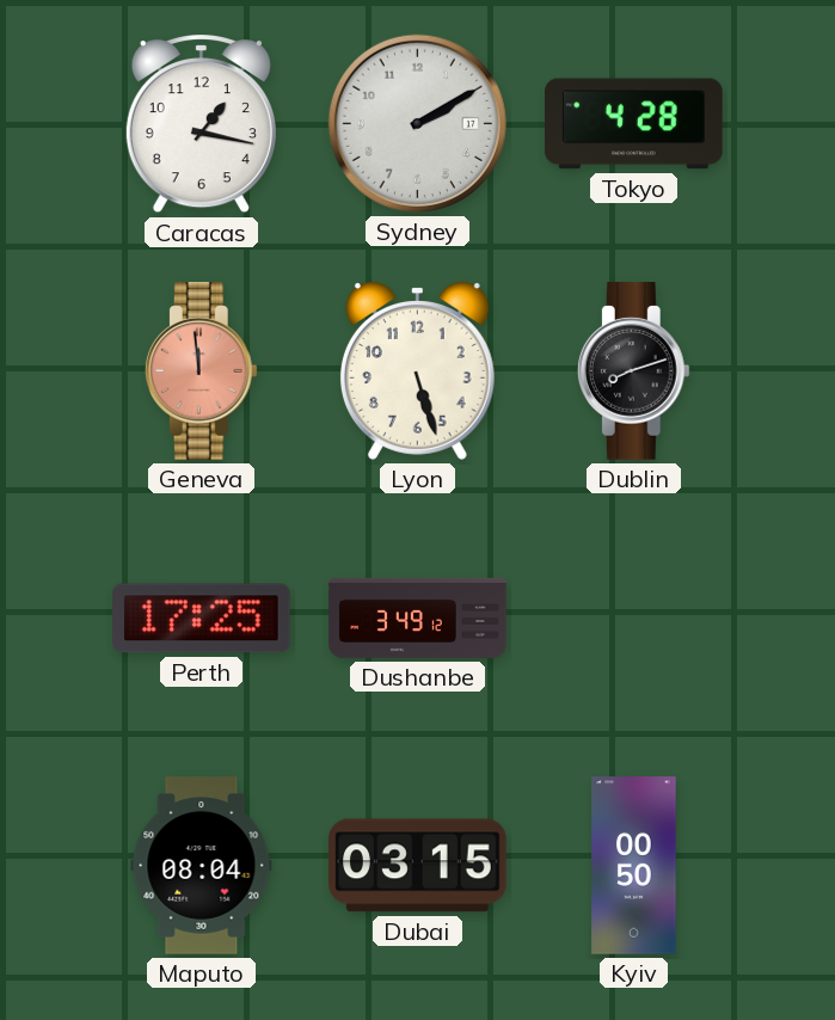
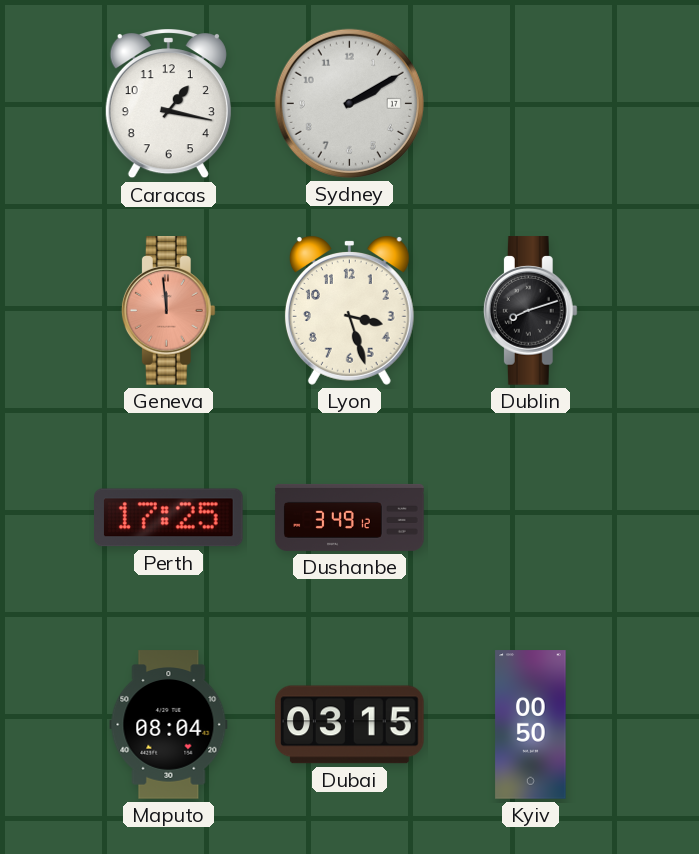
Tokyo: 4:28 -> none
Lyon: 5:27 -> 3:27
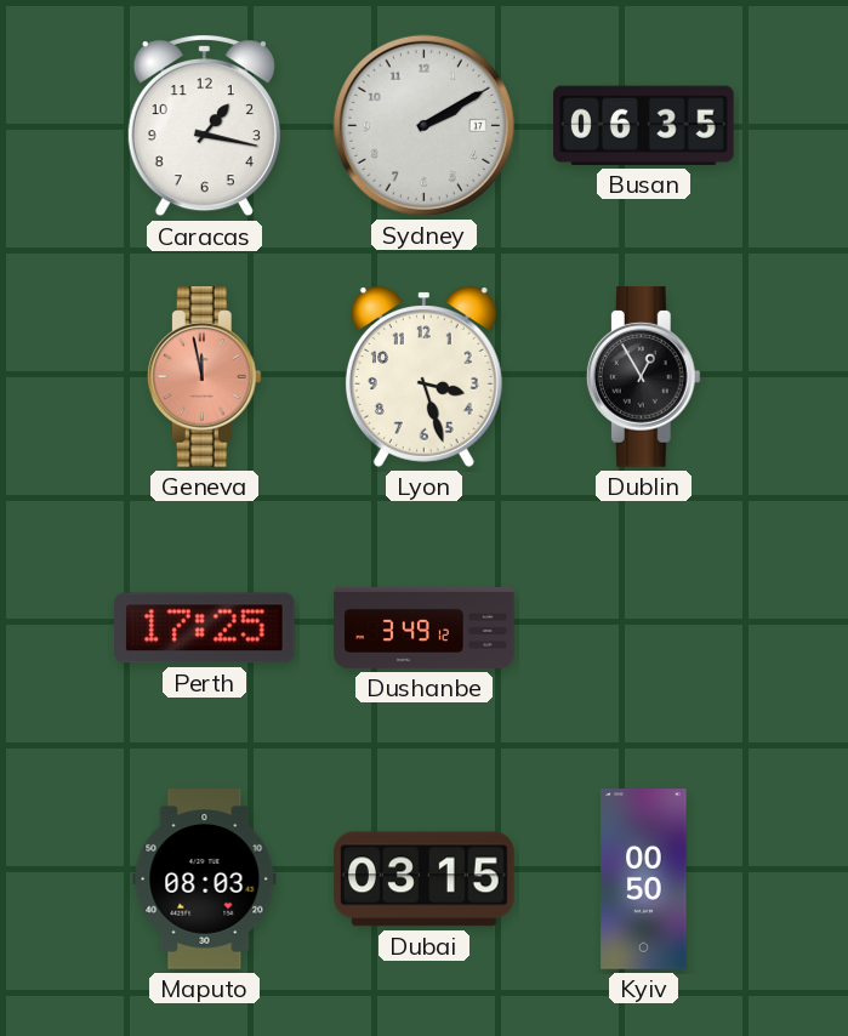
Busan: none -> 06:35
Geneva: 11:59 -> 11:58
Dublin: 8:12 -> 12:55
Maputo: 08:04 -> 08:03
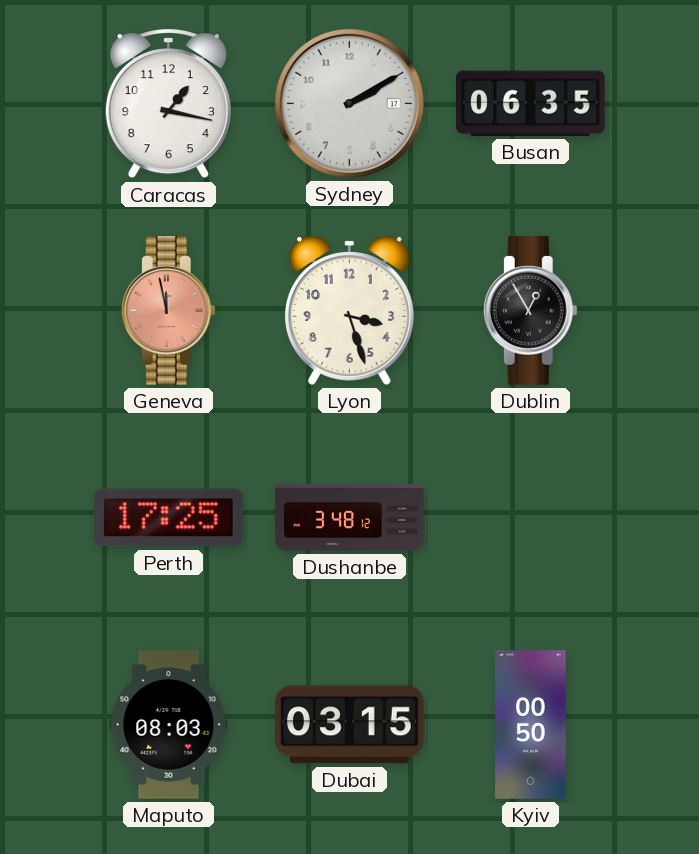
Dushanbe: 3:49 -> 3:48
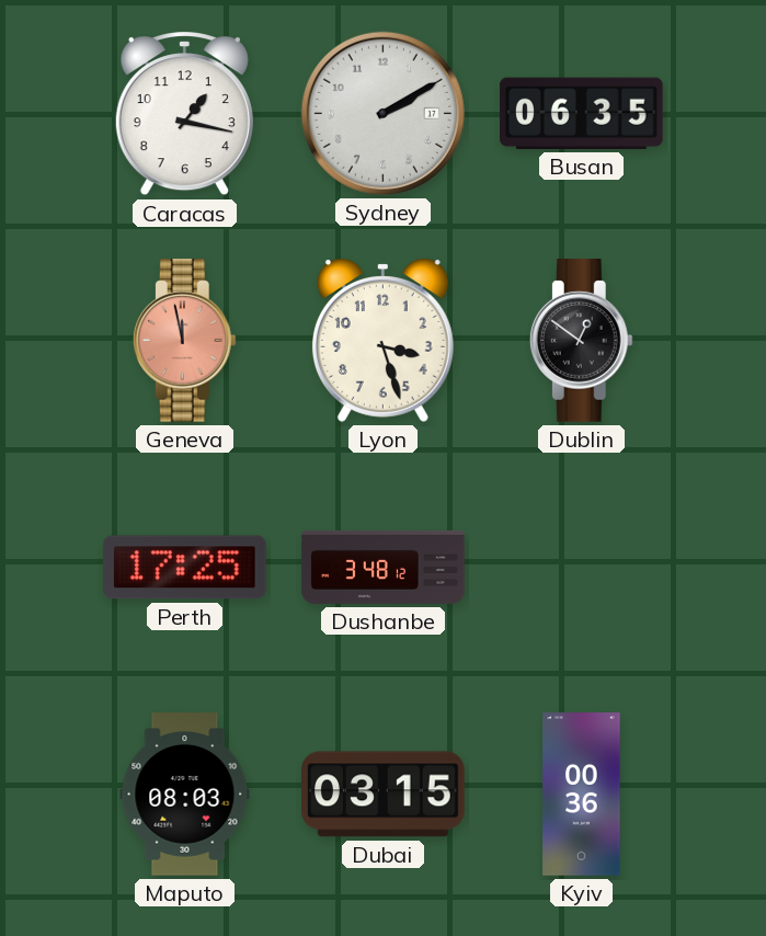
Dublin: 12:55 -> 12:51
Kyiv: 00:50 -> 00:36
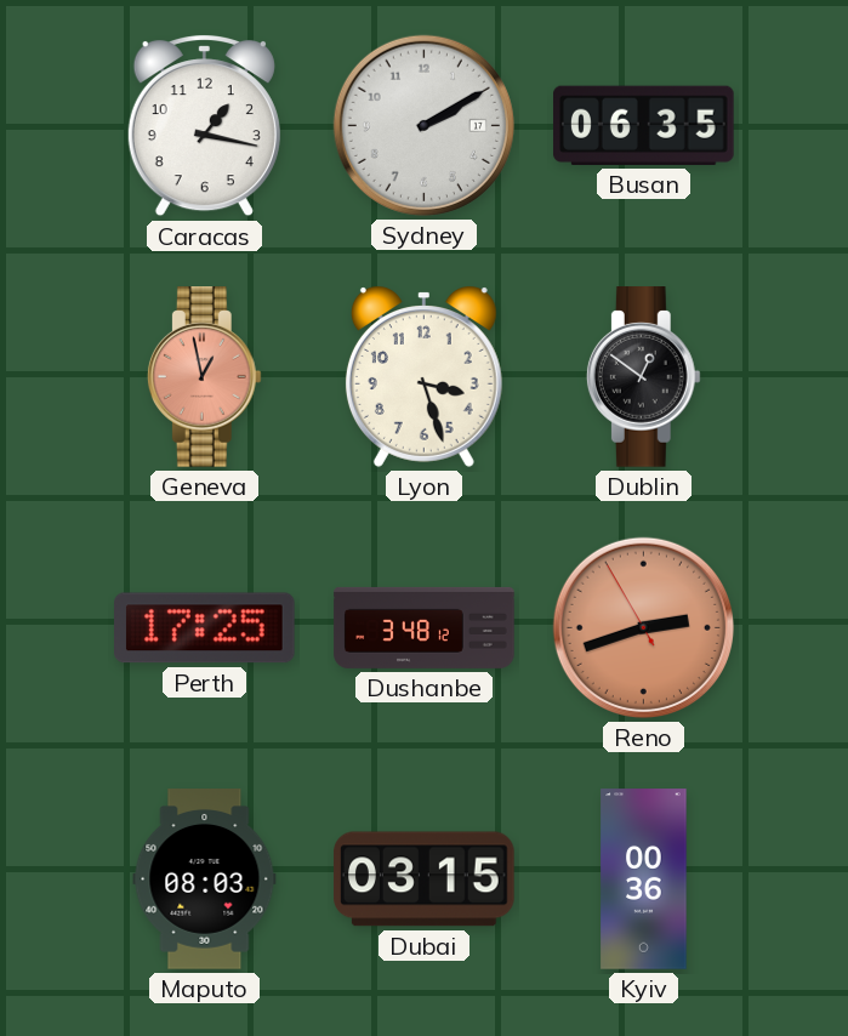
Geneva: 11:58 -> 12:58
Reno: none -> 2:41
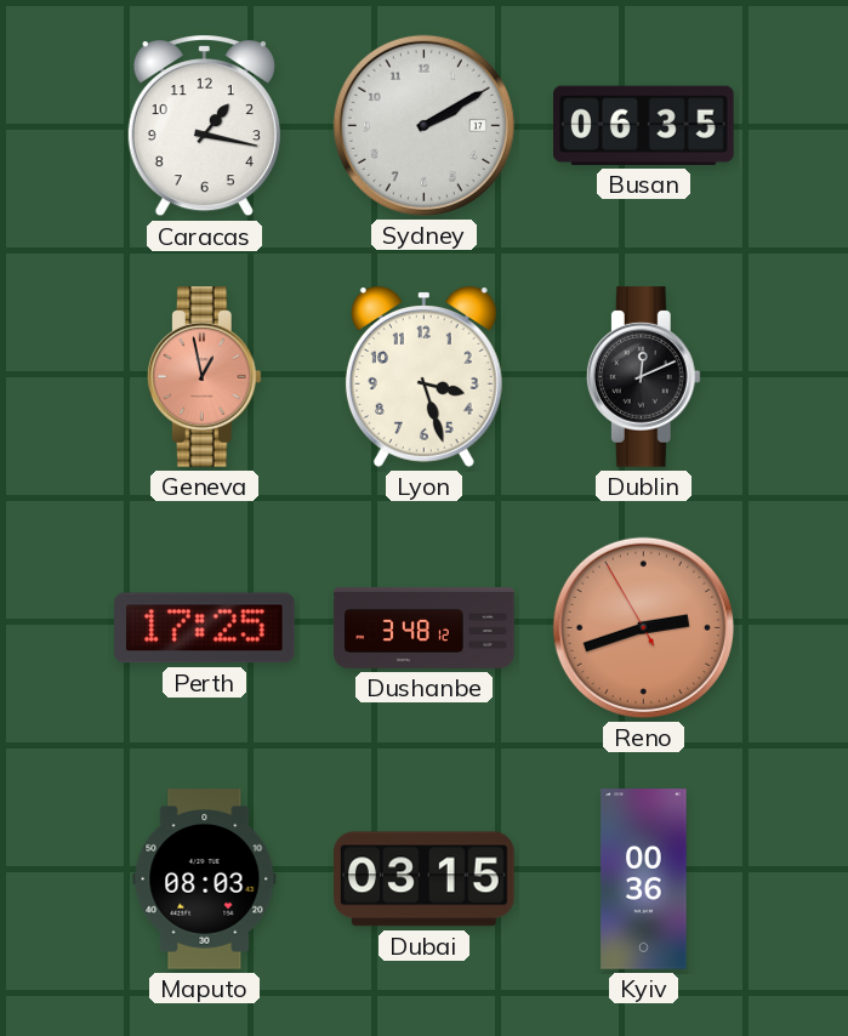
Dublin: 12:51 -> 12:11
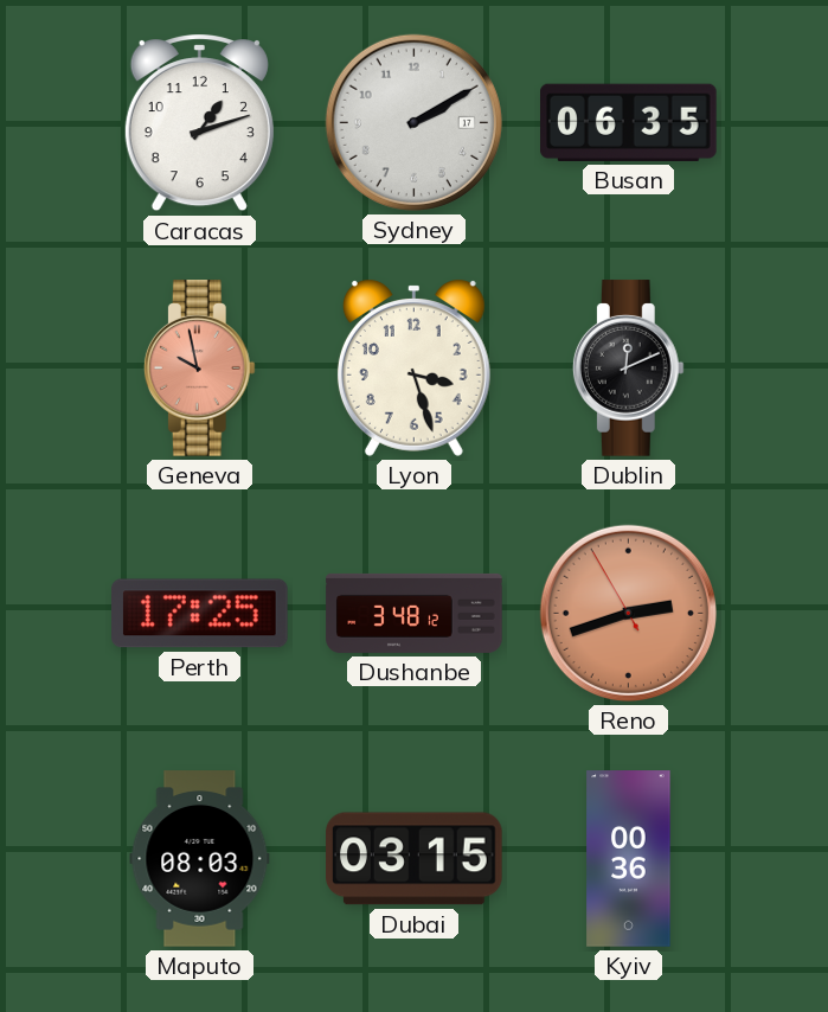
Caracas: 1:17 -> 1:12
Geneva: 12:58 -> 9:58
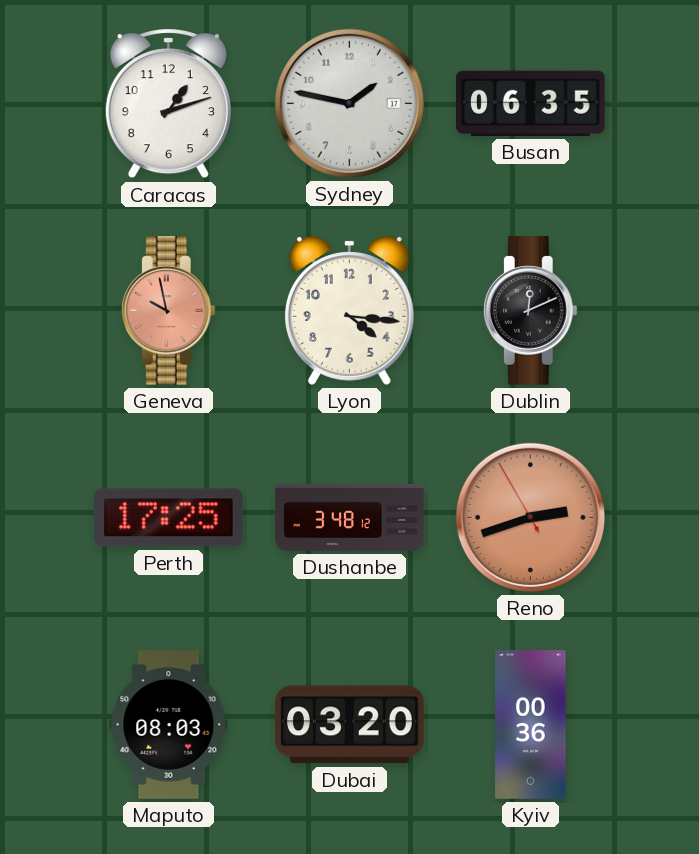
Sydney: 2:10 -> 1:47
Lyon: 3:27 -> 4:16
Dubai: 03:15 -> 03:20
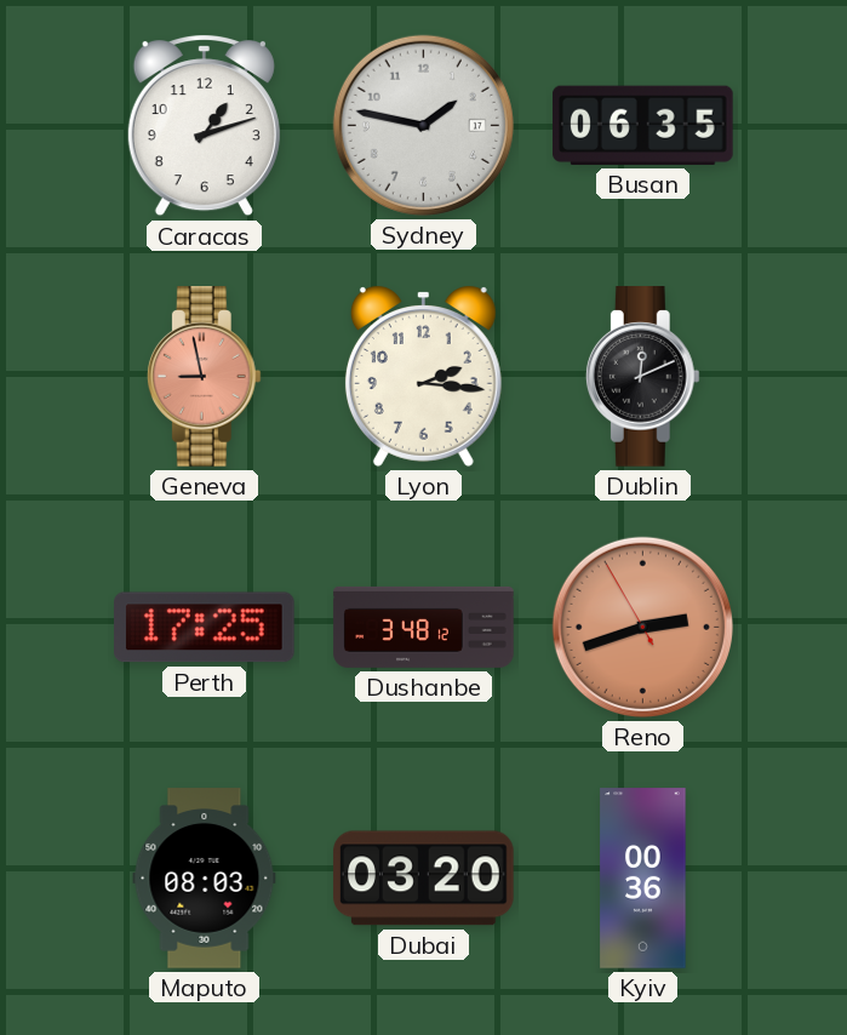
Geneva: 9:58 -> 8:58
Lyon: 4:16 -> 2:16
